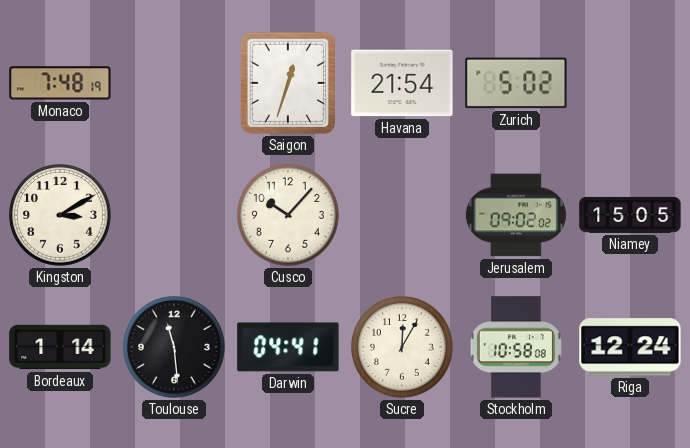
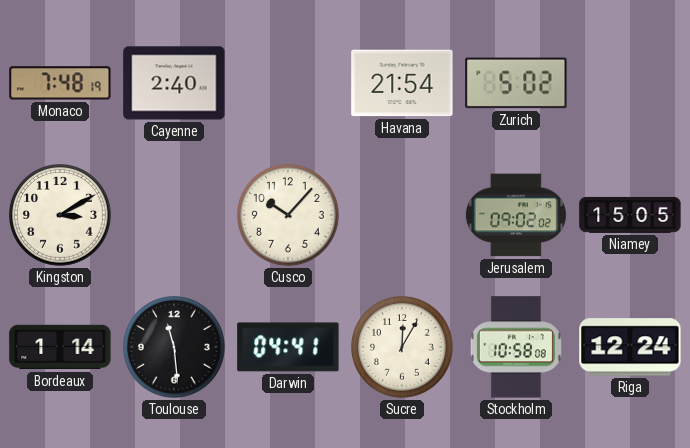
Cayenne: none -> 2:40
Saigon: 12:33 -> none
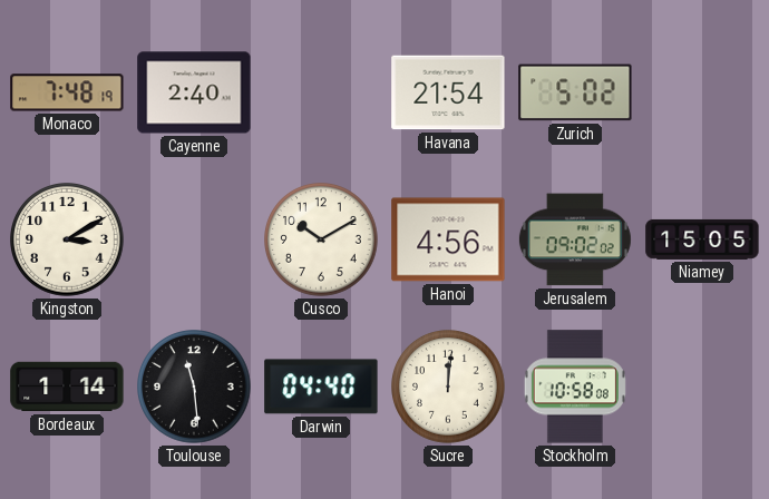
Cusco: 10:07 -> 10:10
Hanoi: none -> 4:56
Darwin: 04:41 -> 04:40
Sucre: 12:05 -> 12:01
Riga: 12:24 -> none
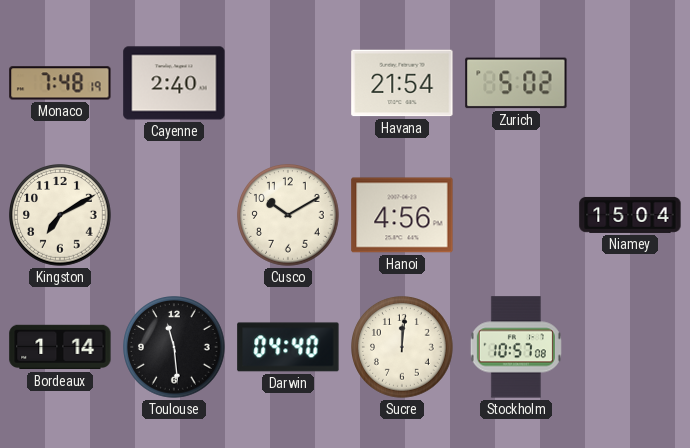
Kingston: 3:10 -> 7:10
Jerusalem: 09:02 -> none
Niamey: 15:05 -> 15:04
Stockholm: 10:58 -> 10:57
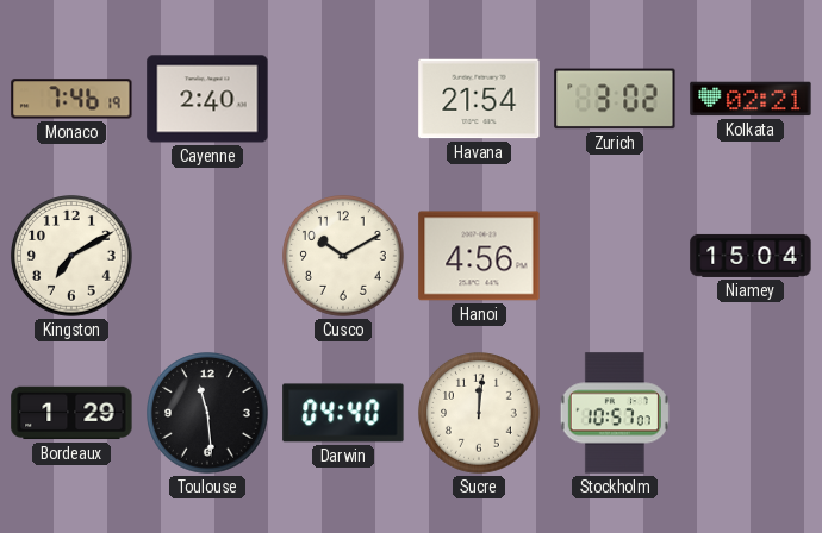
Monaco: 7:48 -> 7:46
Zurich: 5:02 -> 3:02
Kolkata: none -> 02:21
Bordeaux: 1:14 -> 1:29
Stockholm: 10:57:08 -> 10:57:07
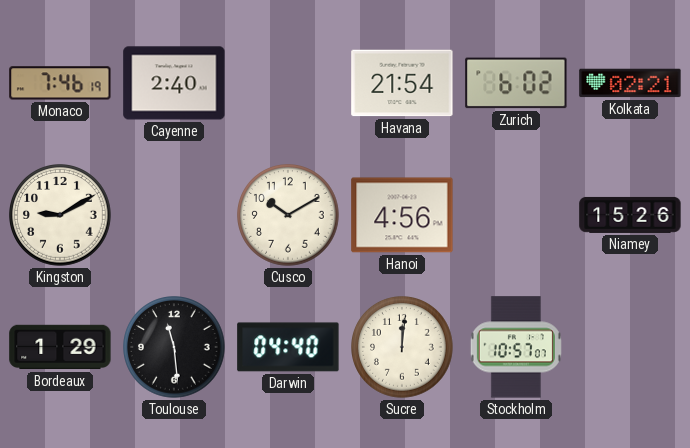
Zurich: 3:02 -> 6:02
Kingston: 7:10 -> 9:10
Niamey: 15:04 -> 15:26
